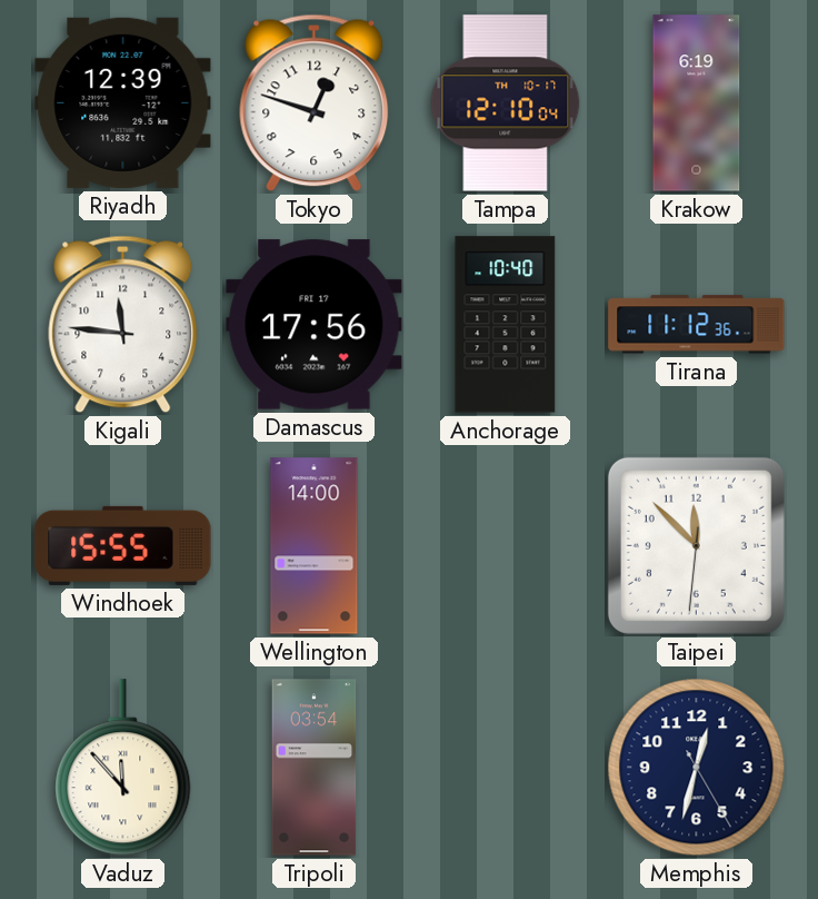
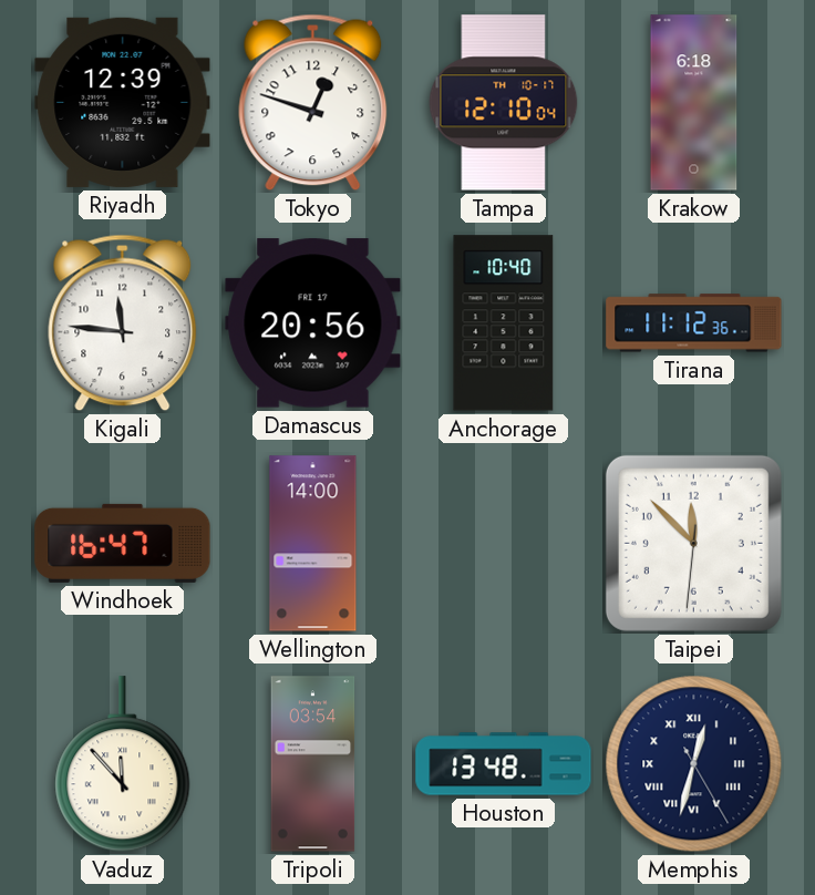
Krakow: 6:19 -> 6:18
Damascus: 17:56 -> 20:56
Windhoek: 15:55 -> 16:47
Houston: none -> 13:48
Memphis numerals: Arabic -> Roman
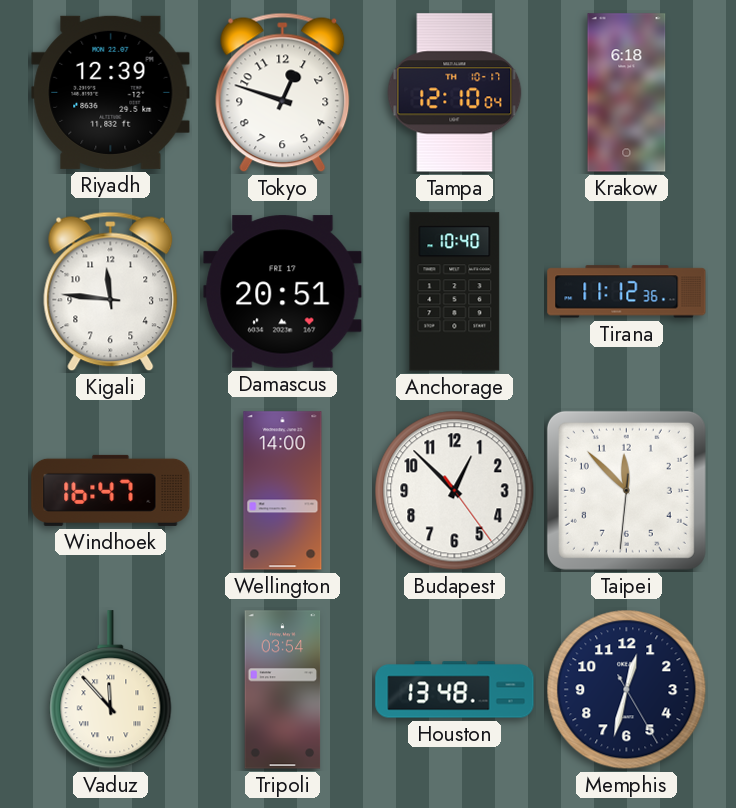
Damascus: 20:56 -> 20:51
Budapest: none -> 12:52
Memphis numerals: Roman -> Arabic
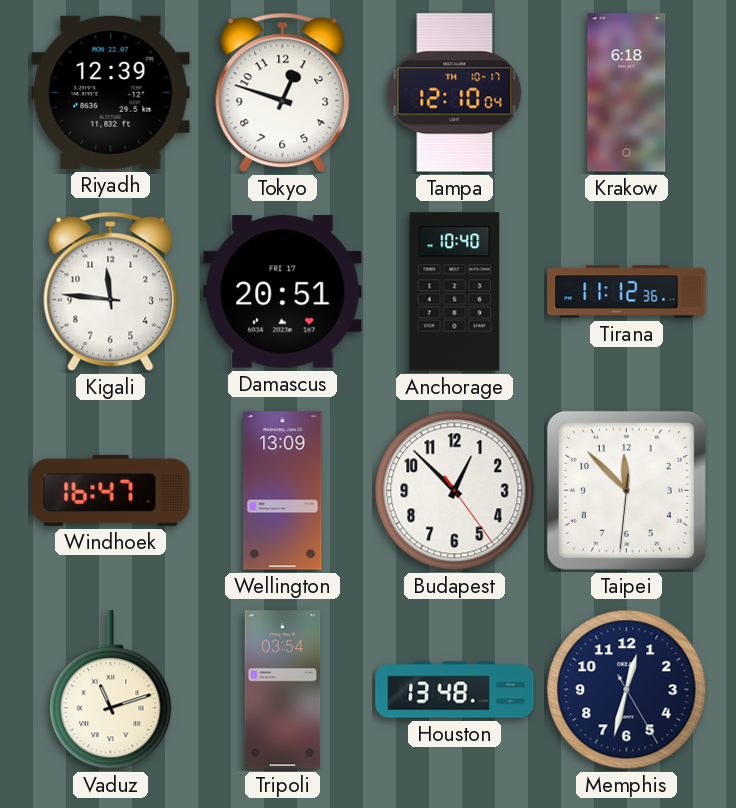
Wellington: 14:00 -> 13:09
Vaduz: 11:53 -> 11:12
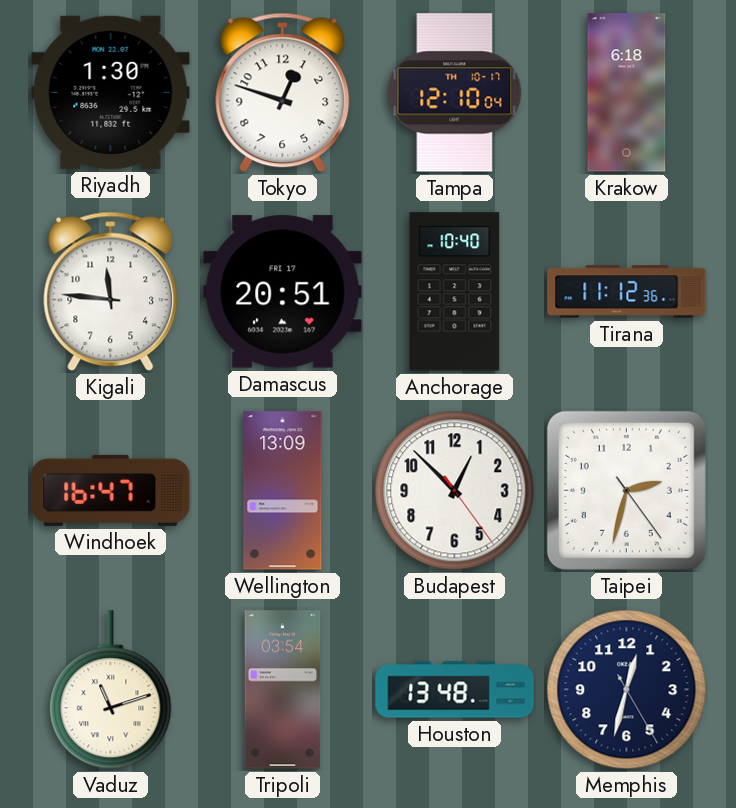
Riyadh: 12:39 -> 1:30
Taipei: 11:52 -> 2:32
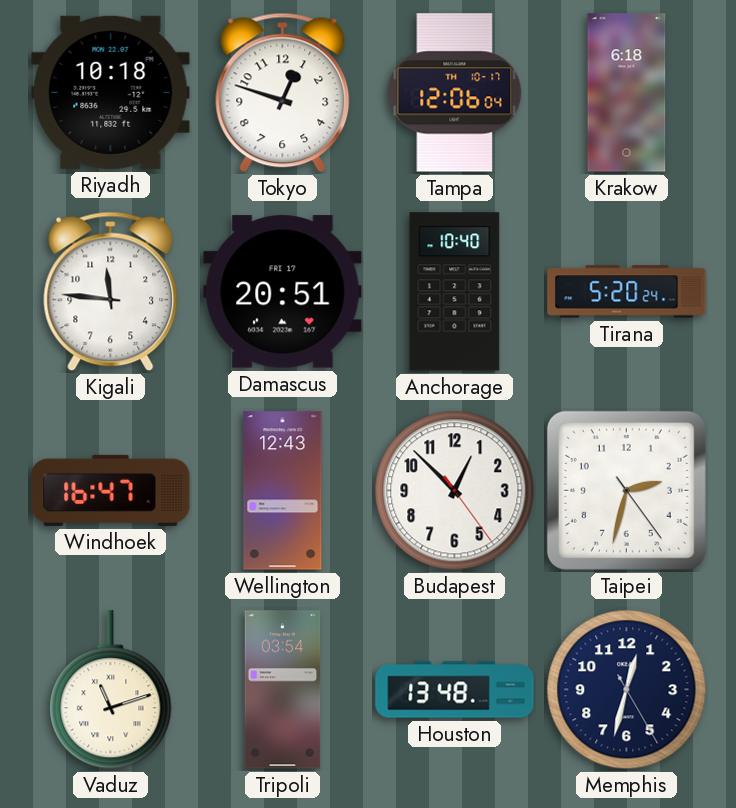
Riyadh: 1:30 -> 10:18
Tampa: 12:10 -> 12:06
Tirana: 11:12 -> 5:20
Wellington: 13:09 -> 12:43
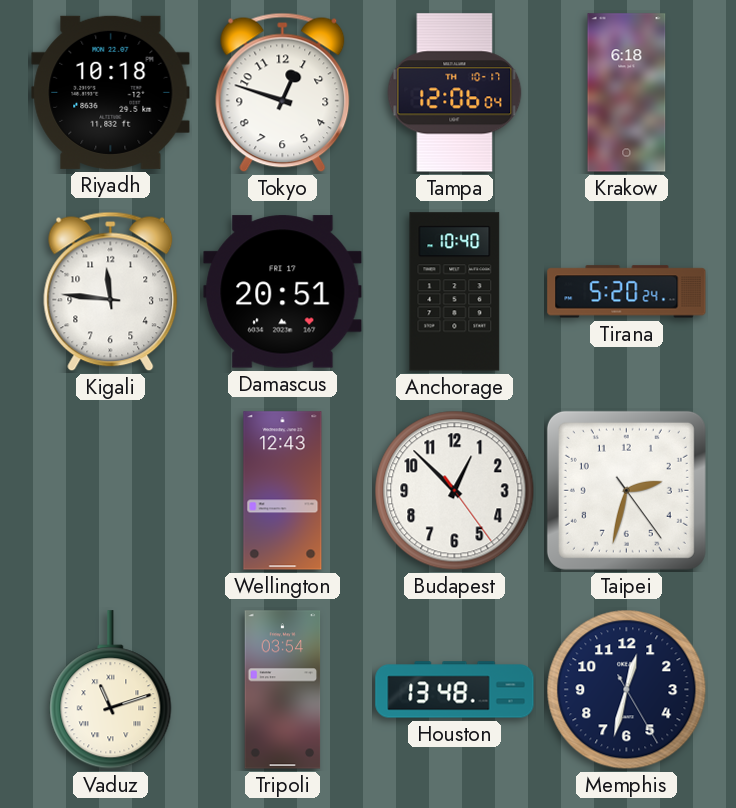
Windhoek: 16:47 -> none
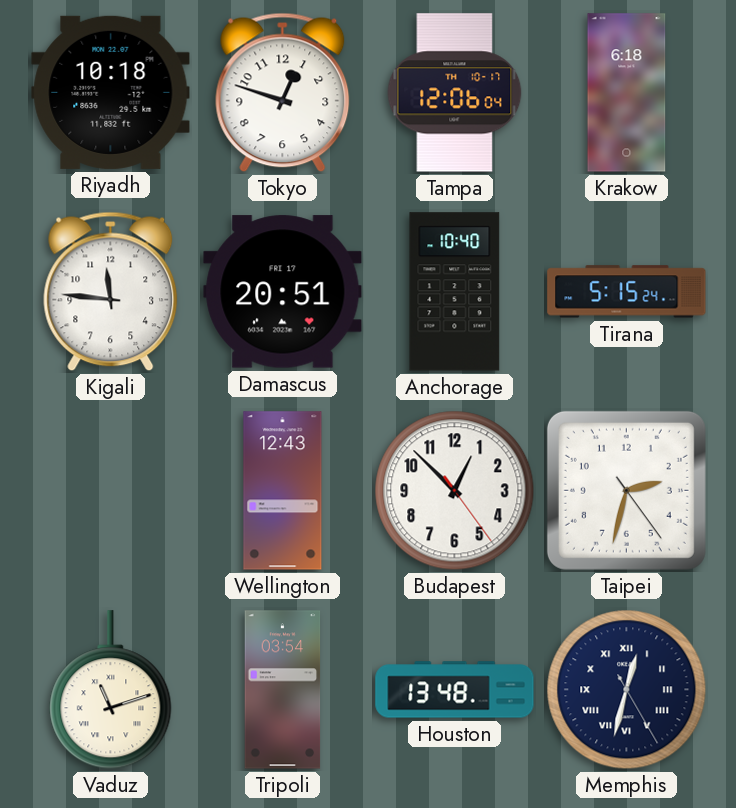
Tirana: 5:20 -> 5:15
Memphis numerals: Arabic -> Roman
